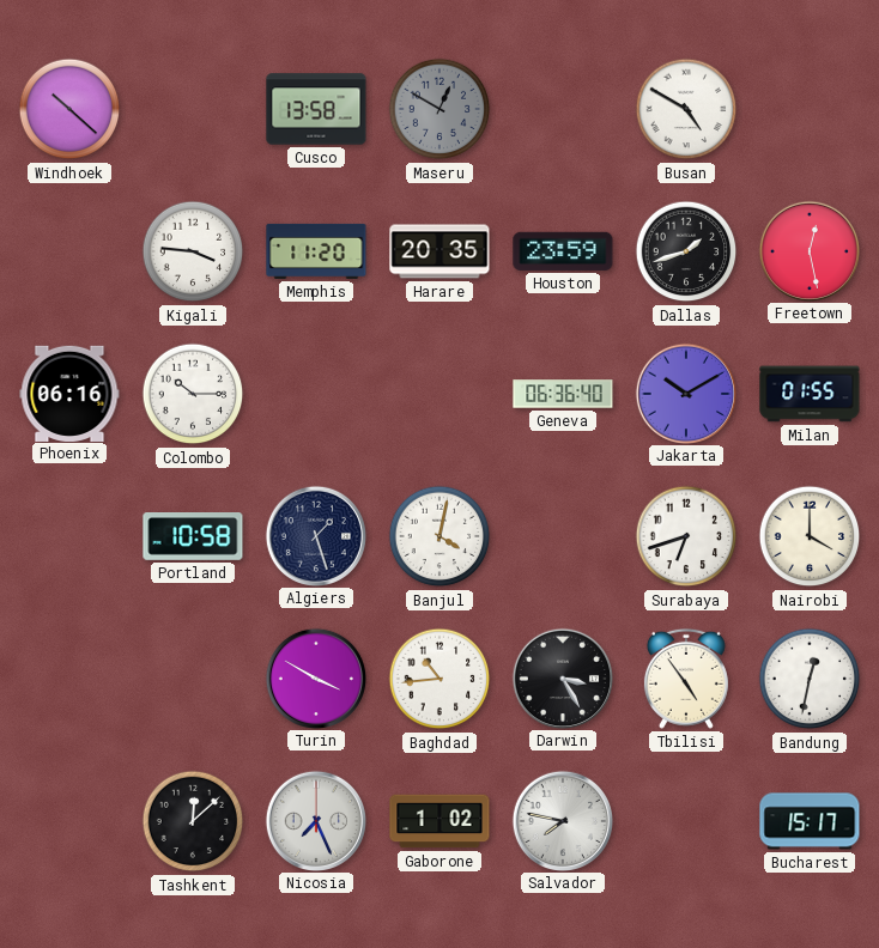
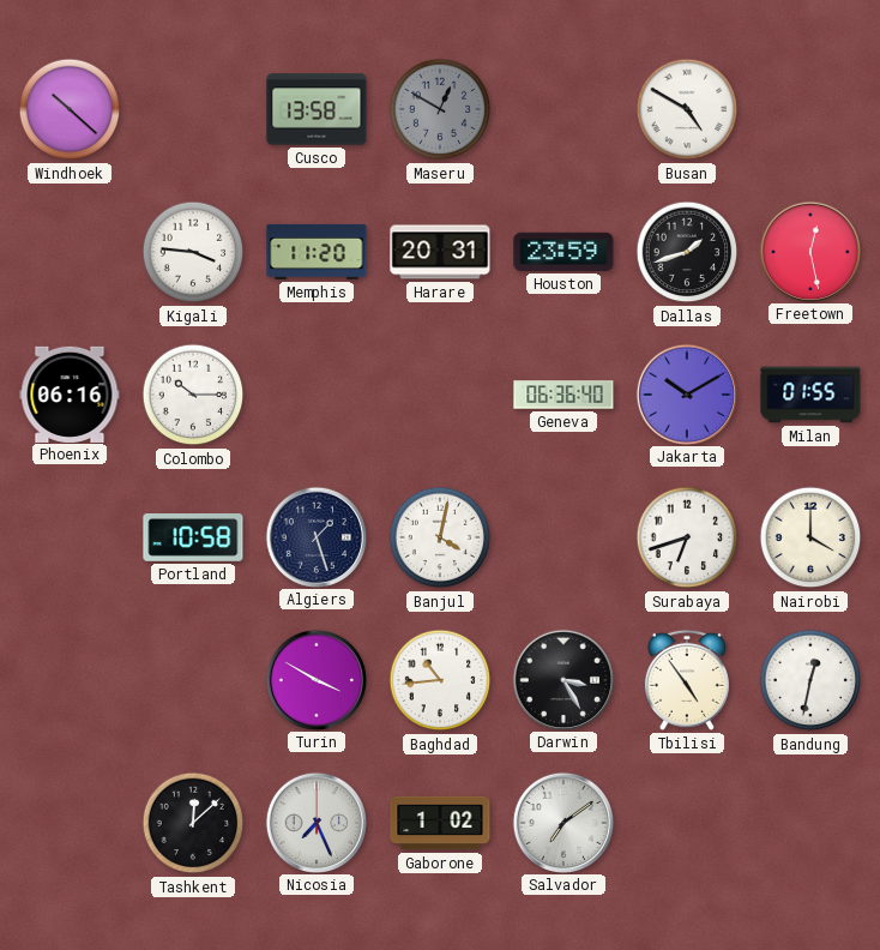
Harare: 20:35 -> 20:31
Salvador: 7:47 -> 7:09
Bucharest: 15:17 -> none
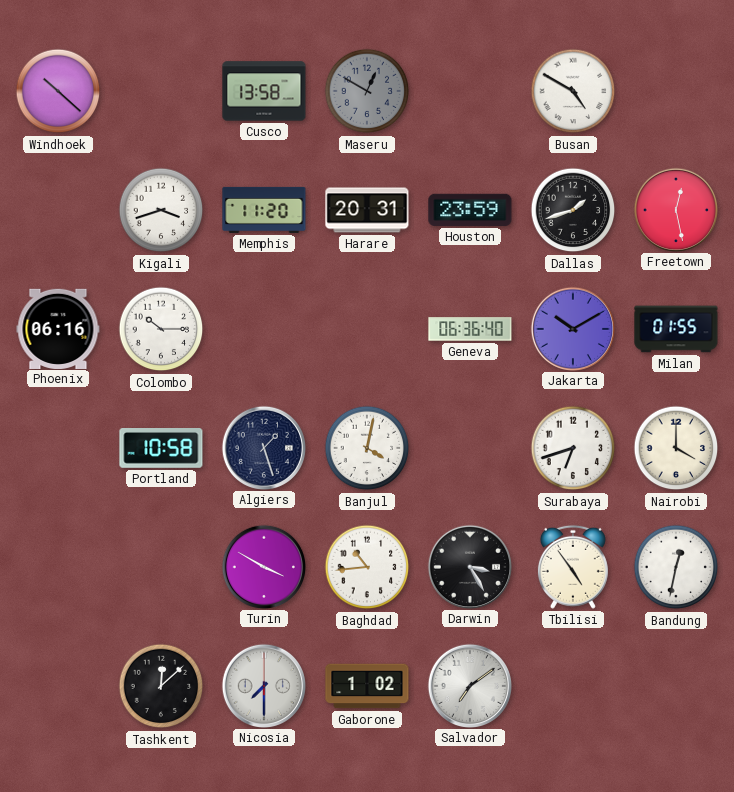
Kigali: 3:46 -> 3:42
Nicosia: 7:26 -> 7:30
